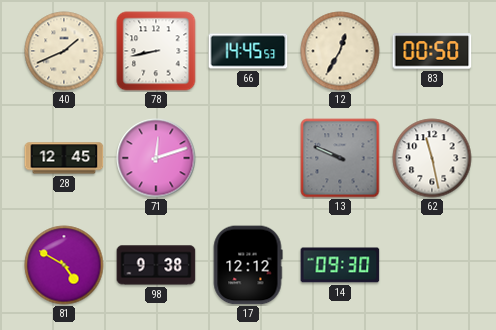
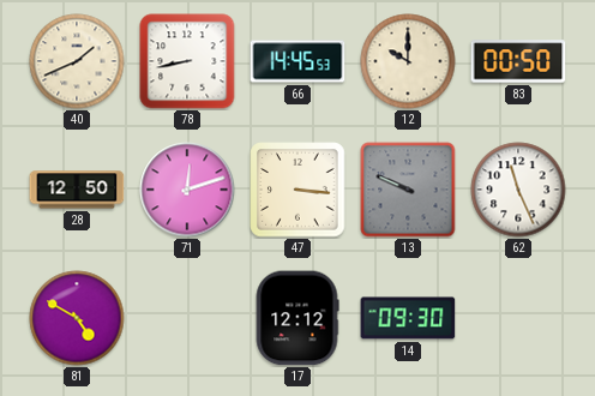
12: 12:35 -> 10:00
28: 12:45 -> 12:50
47: none -> 3:16
62: 11:28 -> 11:26
98: 9:38 -> none
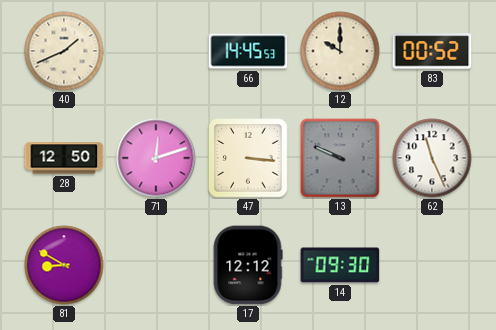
78: 8:43 -> none
83: 00:50 -> 00:52
81: 4:50 -> 8:50
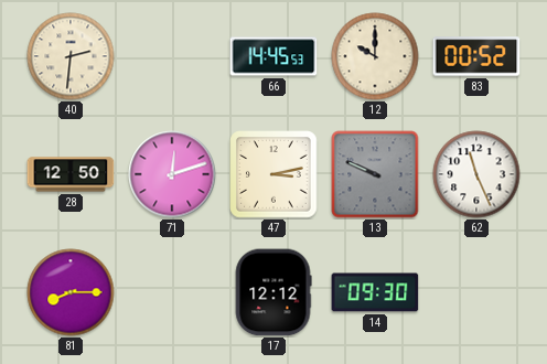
40: 1:41 -> 2:31
47: 3:16 -> 3:13
81: 8:50 -> 8:15
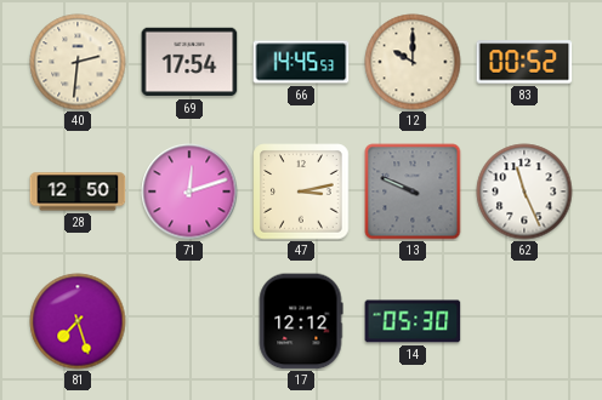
69: none -> 17:54
81: 8:15 -> 7:27
14: 09:30 -> 05:30
